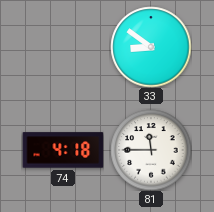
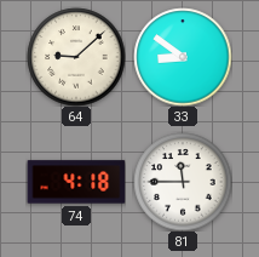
64: none -> 9:08
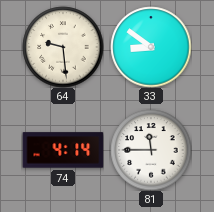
64: 9:08 -> 9:29
74: 4:18 -> 4:14
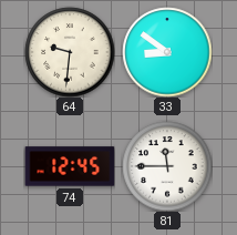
64: 9:29 -> 9:31
74: 4:14 -> 12:45
